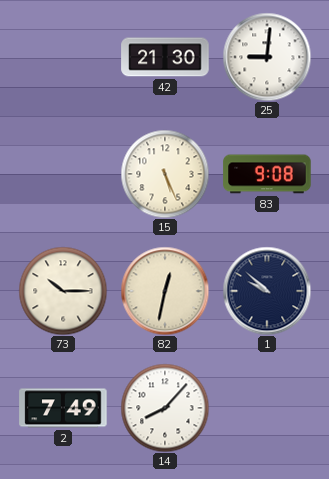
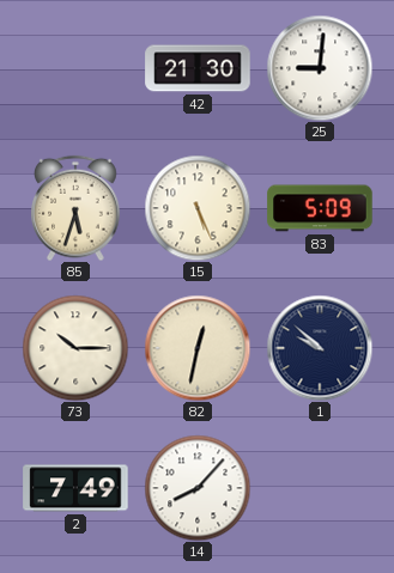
85: none -> 5:33
83: 9:08 -> 5:09
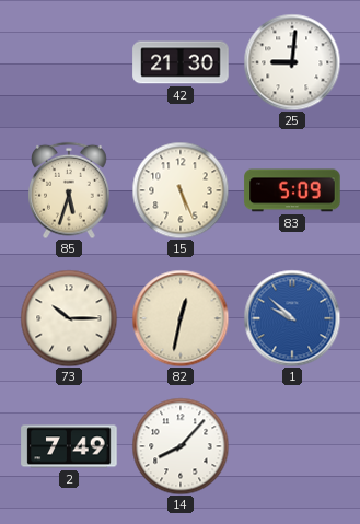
1 dial: navy -> blue
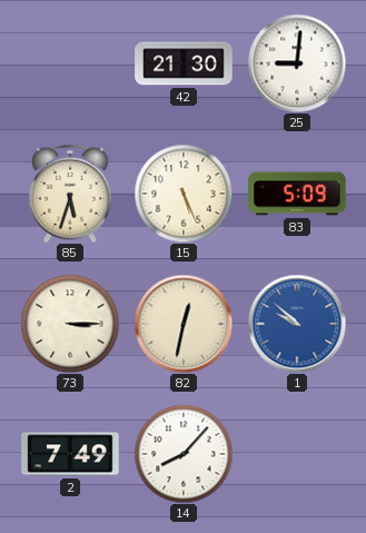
73: 10:15 -> 3:15
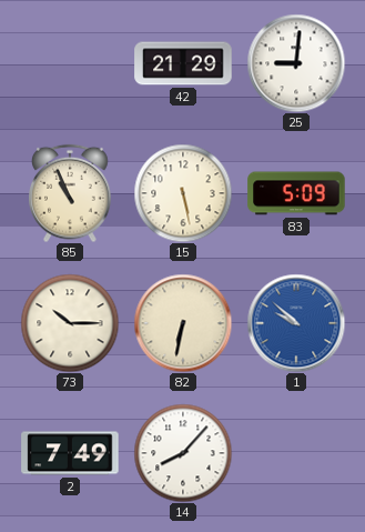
42: 21:30 -> 21:29
85: 5:33 -> 10:56
15: 5:26 -> 5:28
73: 3:15 -> 10:15
82: 12:32 -> 6:32
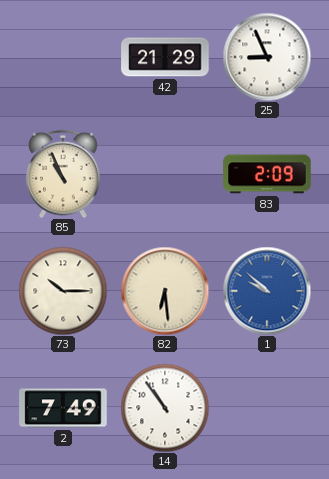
25: 9:01 -> 8:56
15: 5:28 -> none
83: 5:09 -> 2:09
82: 6:32 -> 6:29
14: 8:07 -> 10:54
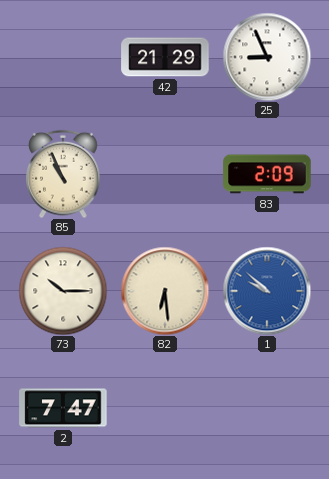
2: 7:49 -> 7:47
14: 10:54 -> none
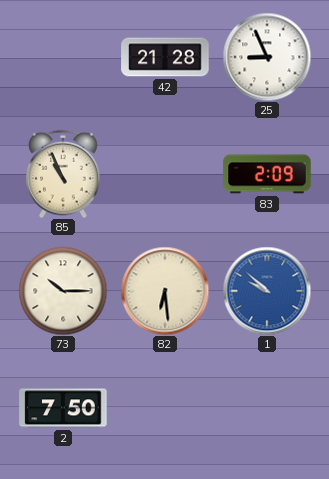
42: 21:29 -> 21:28
2: 7:47 -> 7:50
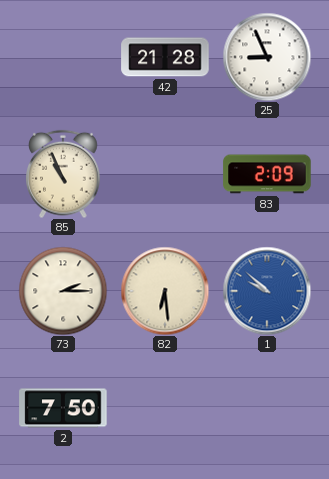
73: 10:15 -> 2:15
